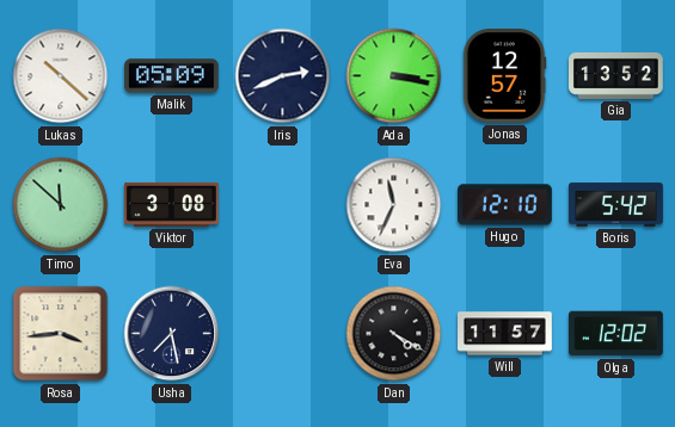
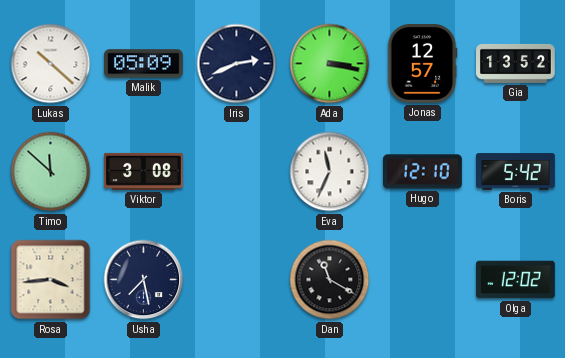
Dan: 4:20 -> 11:20
Will: 11:57 -> none
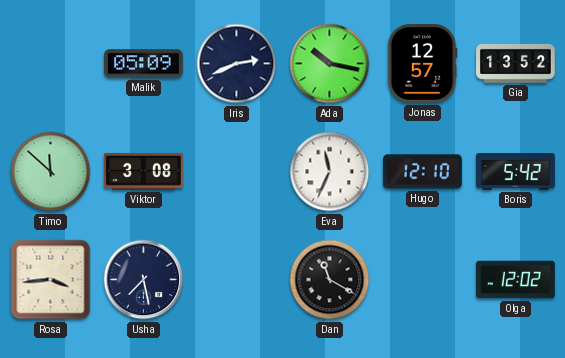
Lukas: 10:22 -> none
Ada: 3:17 -> 10:17
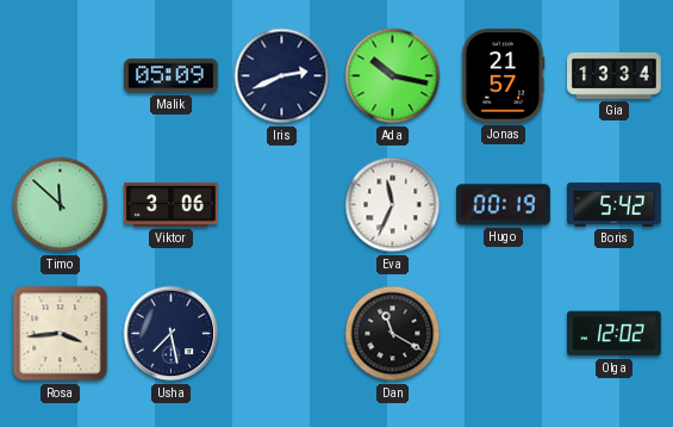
Jonas: 12:57 -> 21:57
Gia: 13:52 -> 13:34
Viktor: 3:08 -> 3:06
Hugo: 12:10 -> 00:19
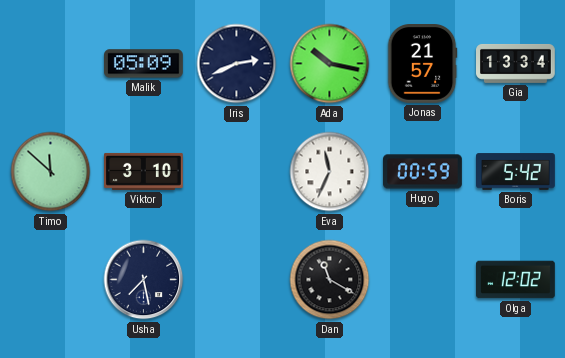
Viktor: 3:06 -> 3:10
Hugo: 00:19 -> 00:59
Rosa: 3:44 -> none
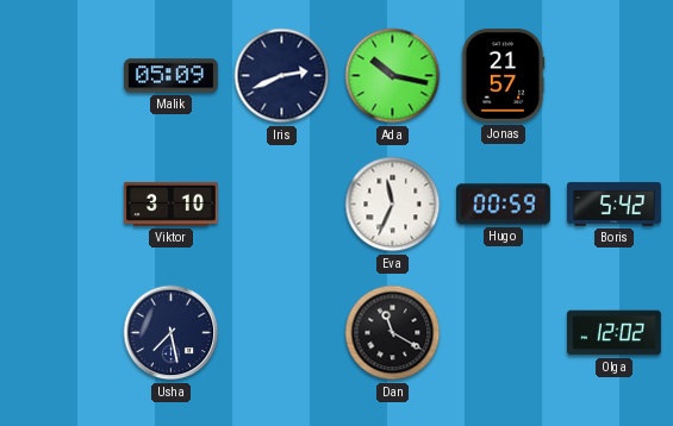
Gia: 13:34 -> none
Timo: 11:52 -> none
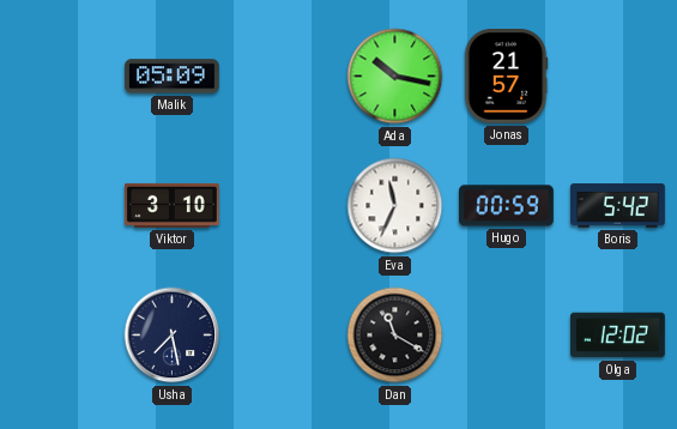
Iris: 2:41 -> none
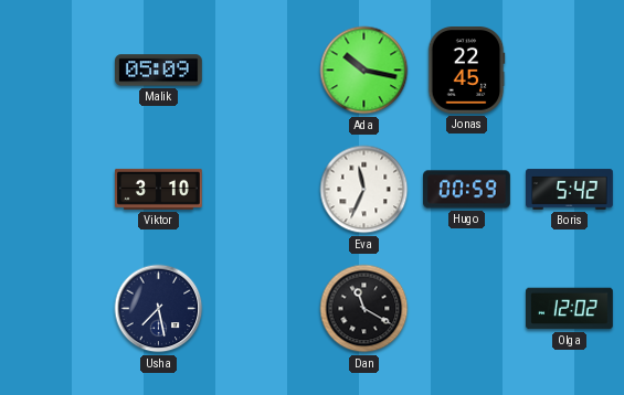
Jonas: 21:57 -> 22:45
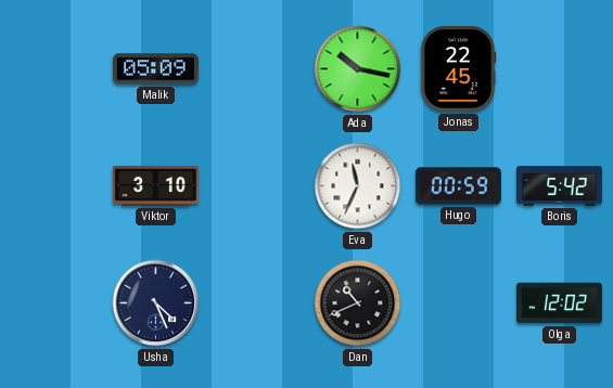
Usha: 7:28 -> 4:26
Dan: 11:20 -> 10:41
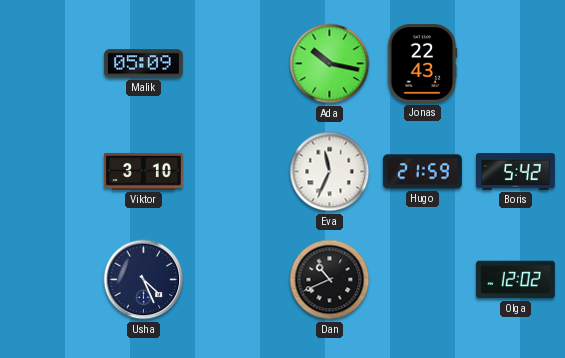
Jonas: 22:45 -> 22:43
Hugo: 00:59 -> 21:59
